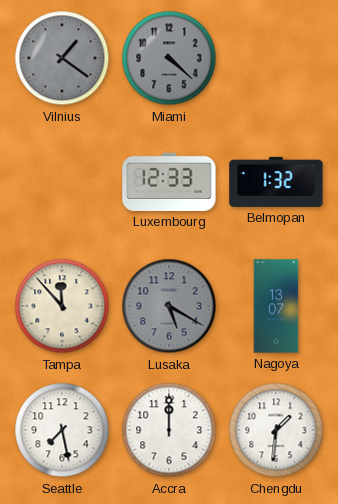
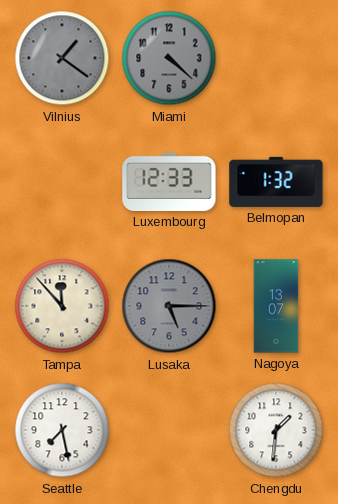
Lusaka: 5:20 -> 5:15
Accra: 12:00 -> none
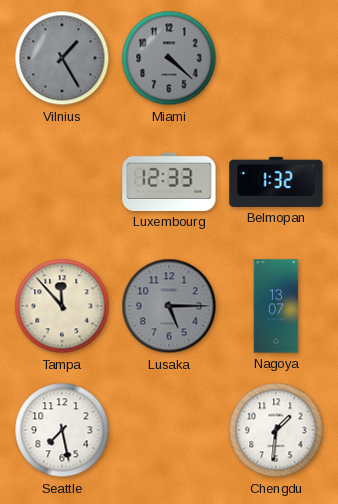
Vilnius: 1:21 -> 1:25
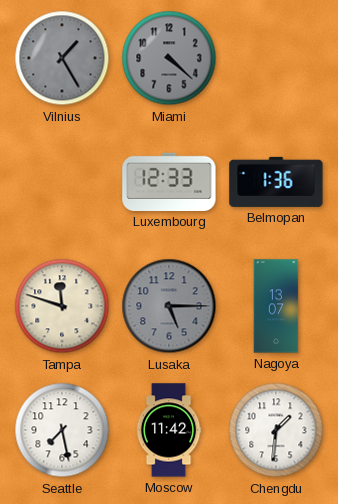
Belmopan: 1:32 -> 1:36
Tampa: 11:53 -> 11:48
Moscow: none -> 11:42
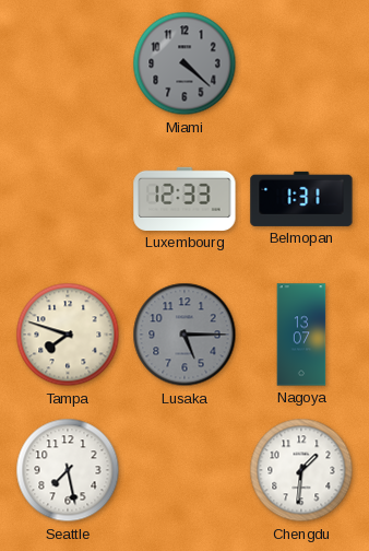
Vilnius: 1:25 -> none
Belmopan: 1:36 -> 1:31
Tampa: 11:48 -> 7:48
Moscow: 11:42 -> none
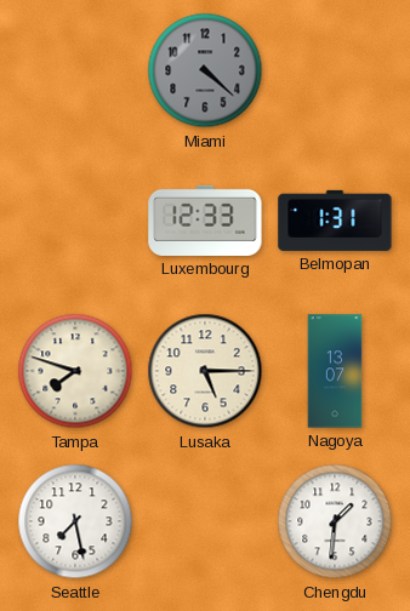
Lusaka dial: grey -> cream
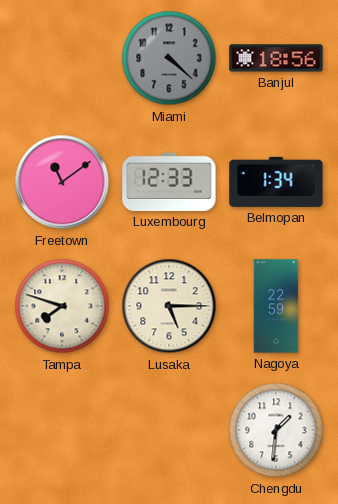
Banjul: none -> 18:56
Freetown: none -> 11:09
Belmopan: 1:31 -> 1:34
Nagoya: 13:07 -> 22:59
Seattle: 7:28 -> none
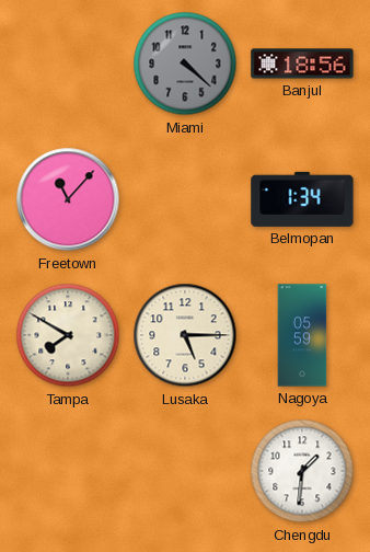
Freetown: 11:09 -> 11:07
Luxembourg: 12:33 -> none
Tampa: 7:48 -> 7:50
Nagoya: 22:59 -> 05:59
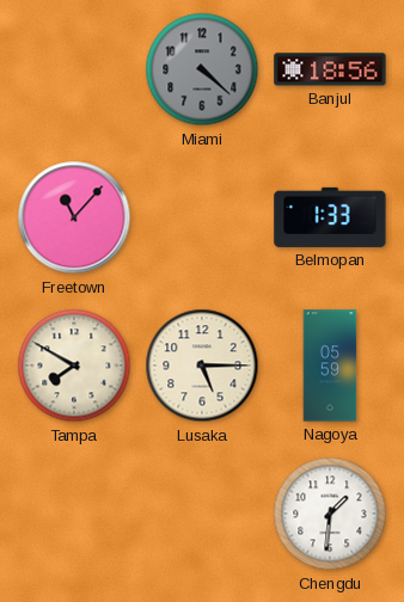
Belmopan: 1:34 -> 1:33
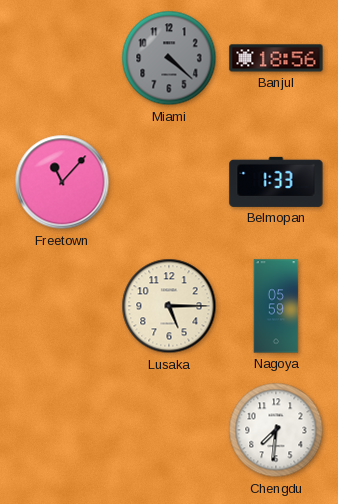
Tampa: 7:50 -> none
Chengdu: 1:31 -> 7:31
